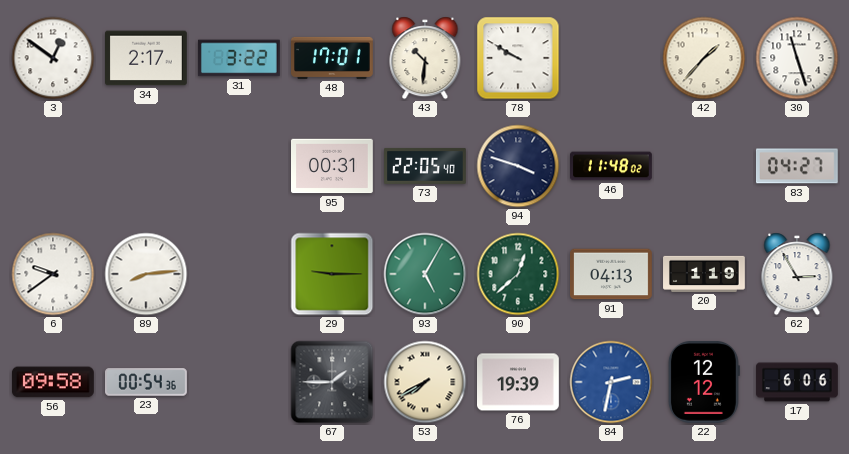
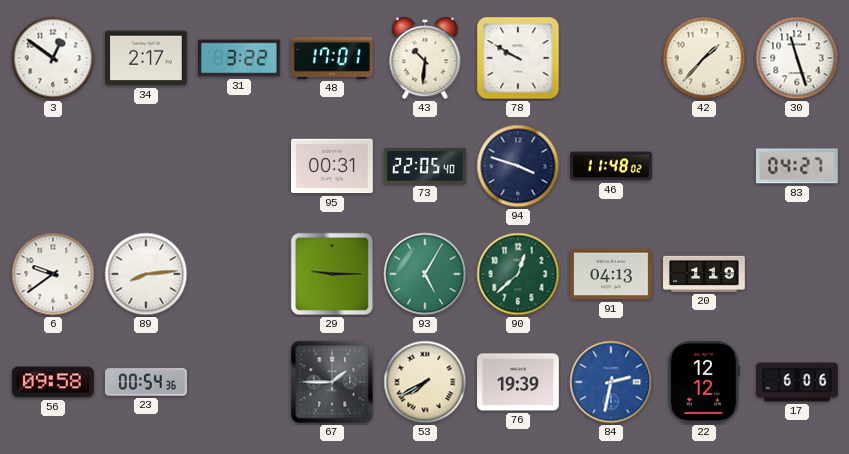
62: 2:55 -> none
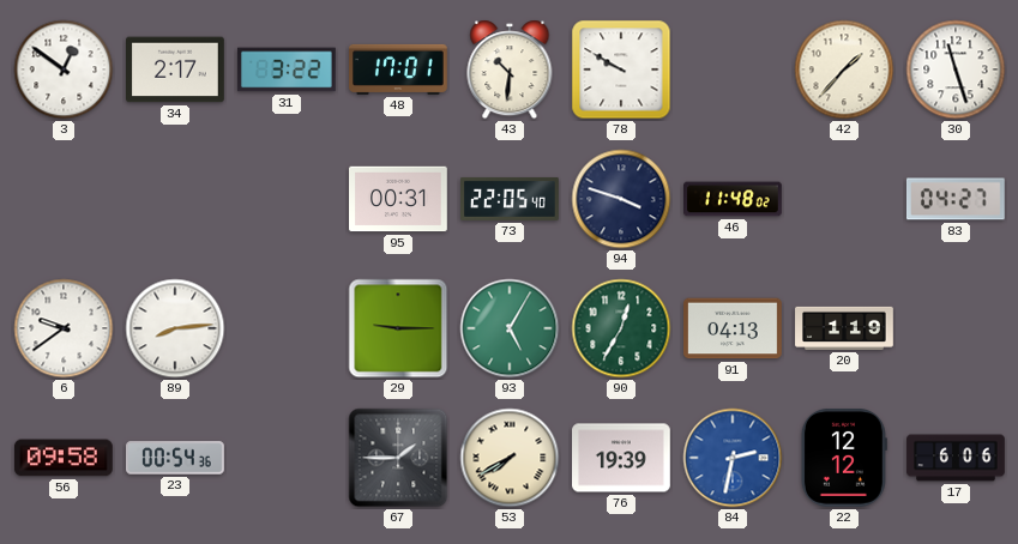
90: 12:38 -> 12:35
